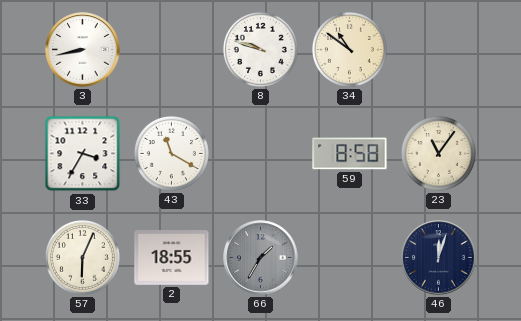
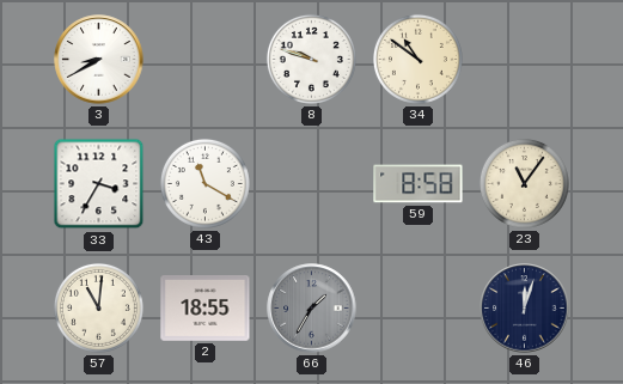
3: 8:43 -> 8:40
57: 6:04 -> 11:01
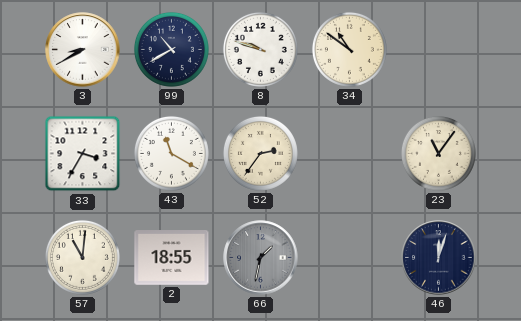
99: none -> 10:40
52: none -> 2:36
59: 8:58 -> none
66: 1:35 -> 1:32
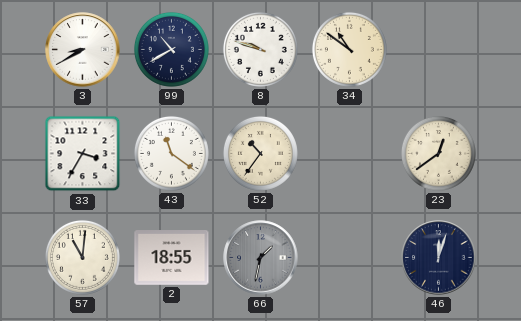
43: 11:20 -> 11:21
52: 2:36 -> 10:36
23: 11:06 -> 12:39
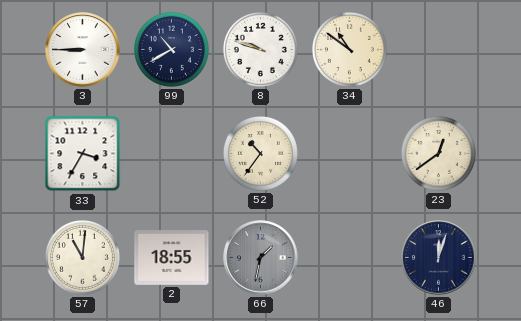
3: 8:40 -> 8:45
43: 11:21 -> none
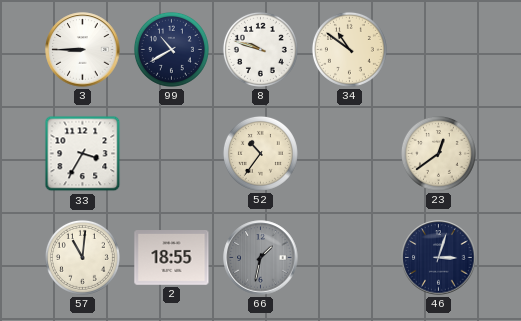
46: 12:03 -> 3:03
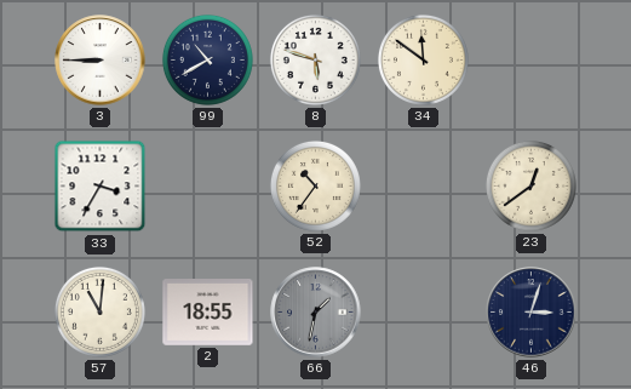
8: 9:48 -> 5:48
34: 10:51 -> 11:51
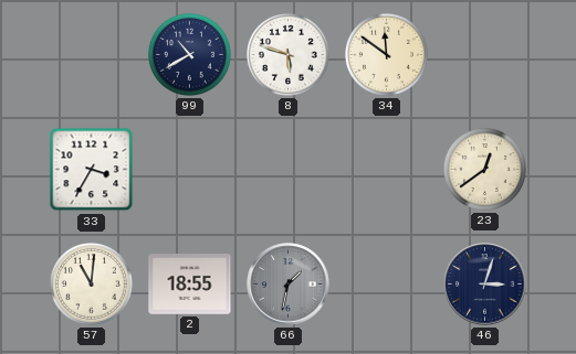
3: 8:45 -> none
52: 10:36 -> none
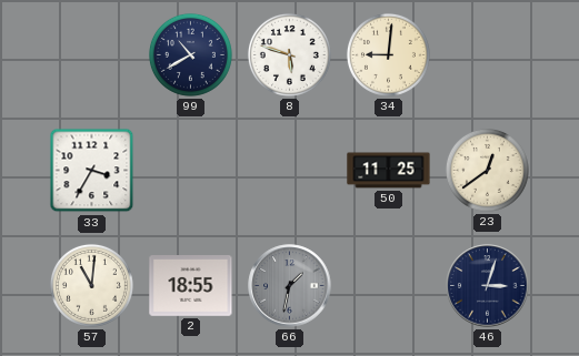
34: 11:51 -> 9:01
50: none -> 11:25
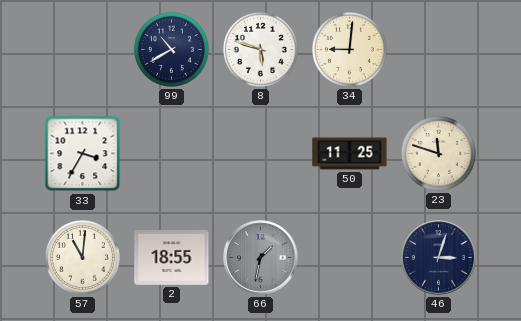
23: 12:39 -> 11:48
